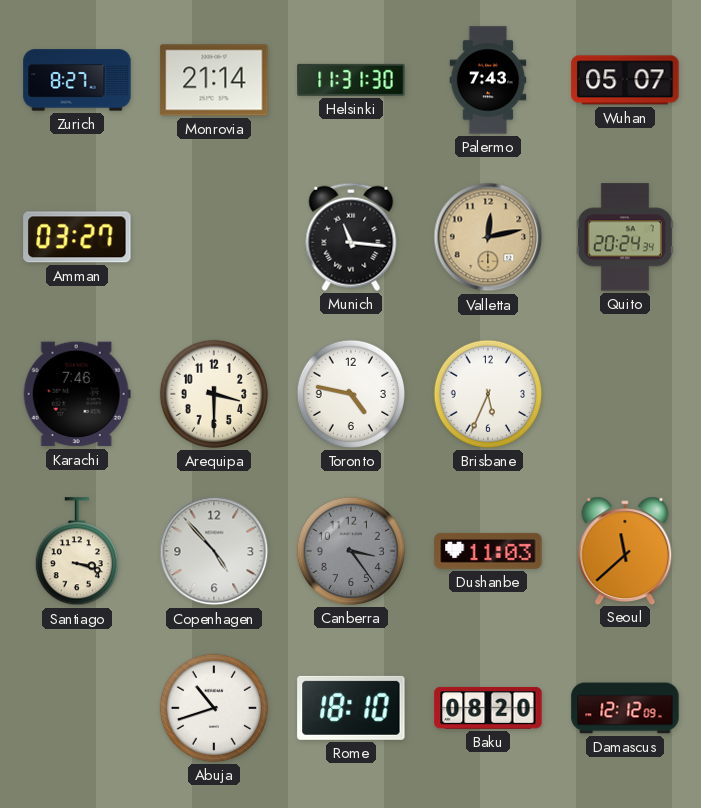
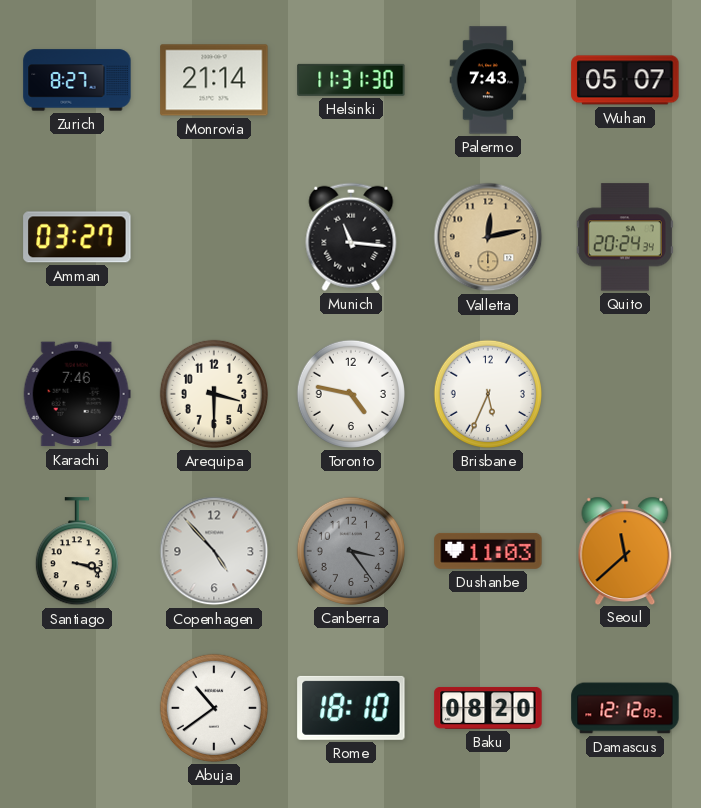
Abuja: 10:42 -> 10:39
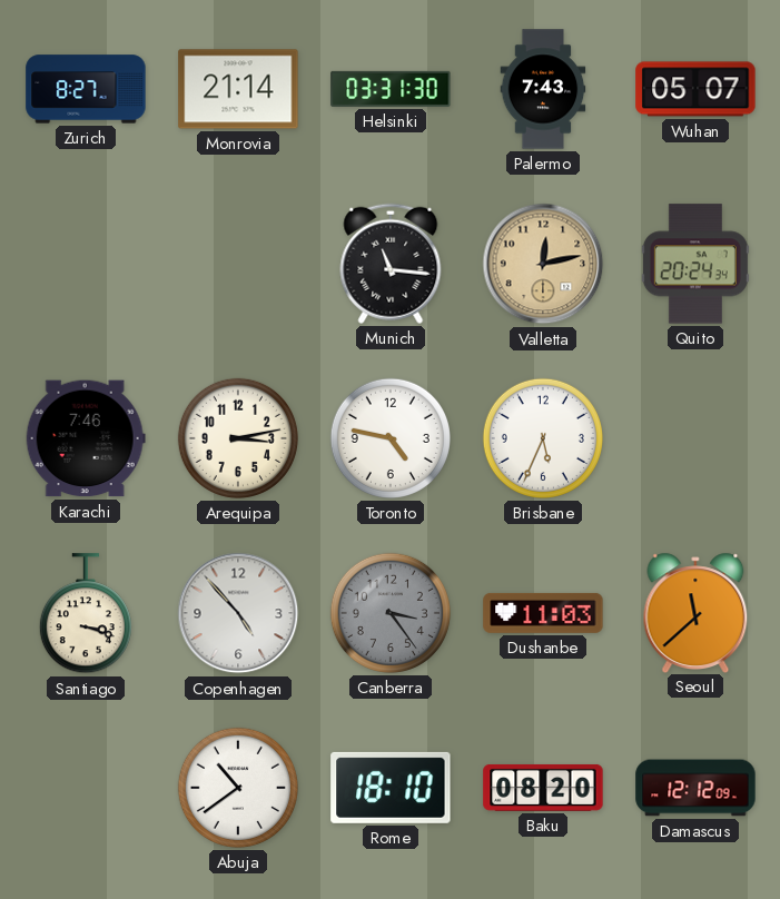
Helsinki: 11:31 -> 03:31
Amman: 03:27 -> none
Arequipa: 3:30 -> 3:13
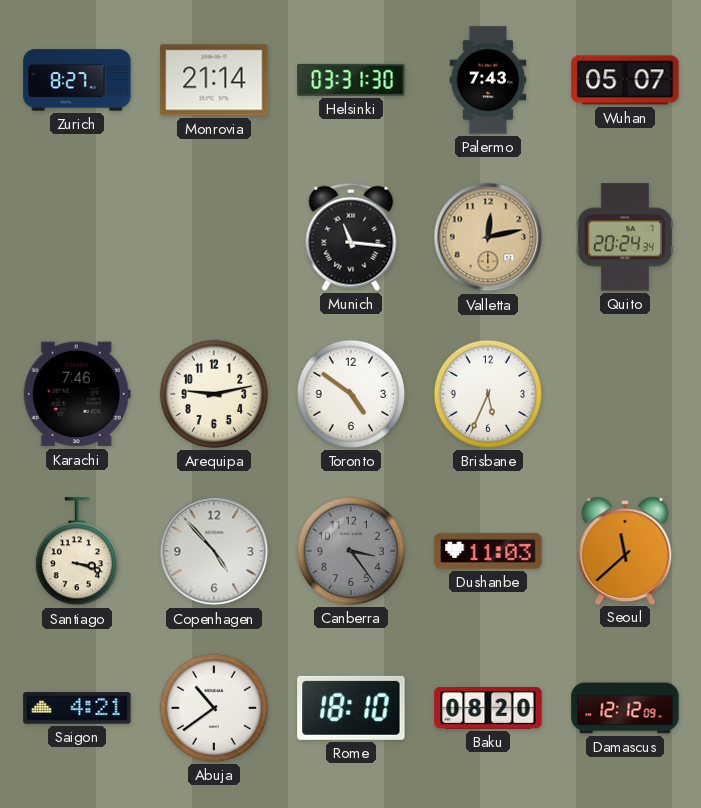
Arequipa: 3:13 -> 9:13
Toronto: 4:47 -> 4:51
Saigon: none -> 4:21
